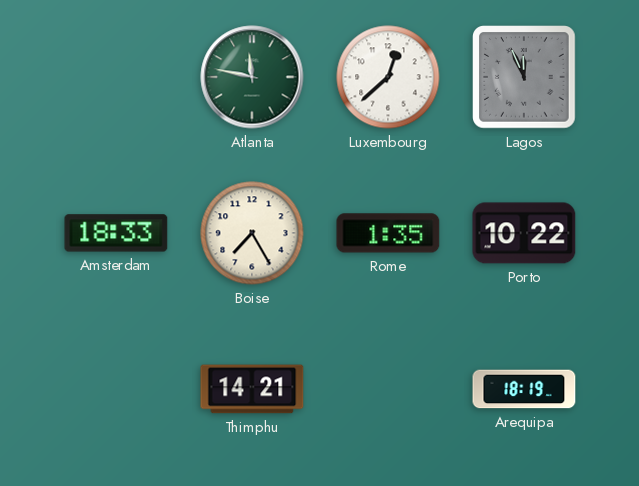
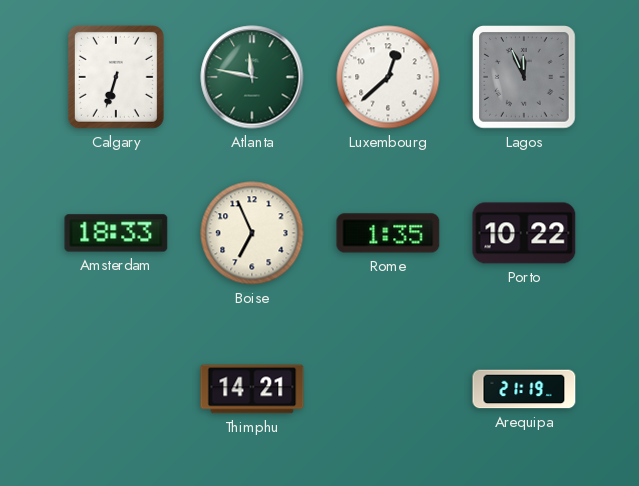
Calgary: none -> 6:33
Boise: 7:25 -> 6:56
Arequipa: 18:19 -> 21:19
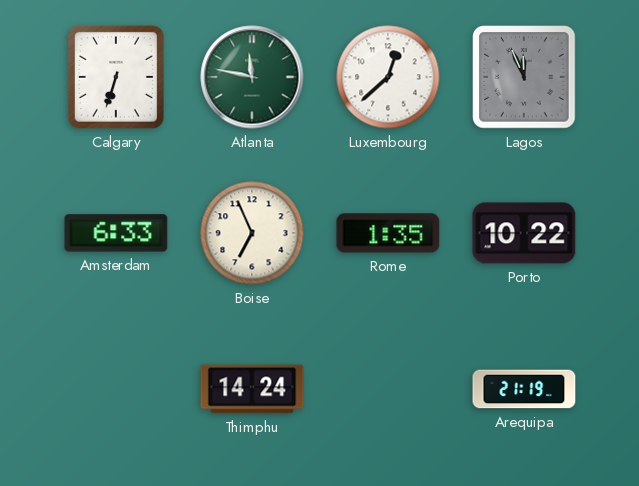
Amsterdam: 18:33 -> 6:33
Thimphu: 14:21 -> 14:24
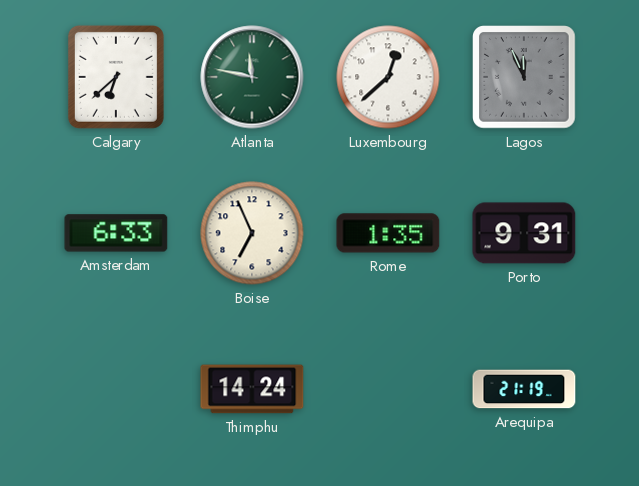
Calgary: 6:33 -> 6:38
Porto: 10:22 -> 9:31
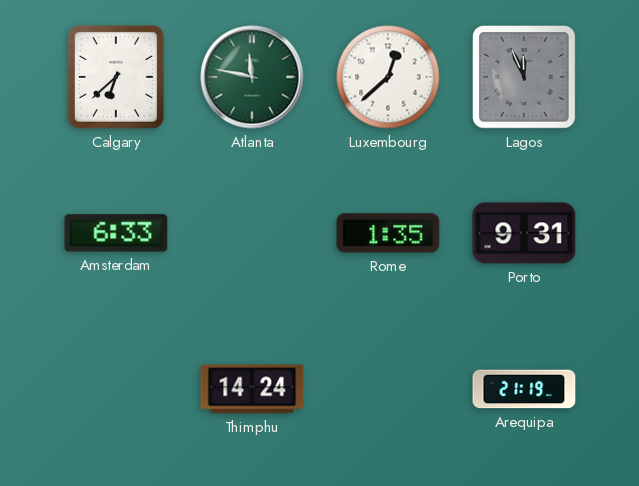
Boise: 6:56 -> none
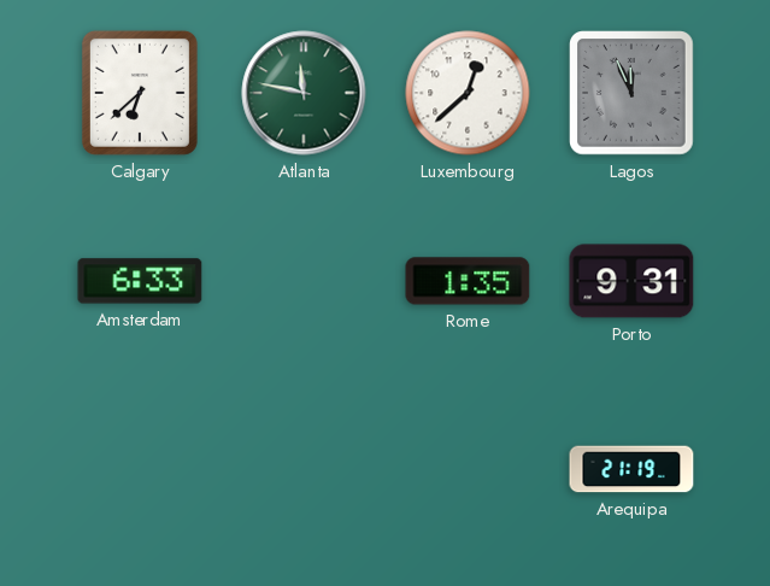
Thimphu: 14:24 -> none
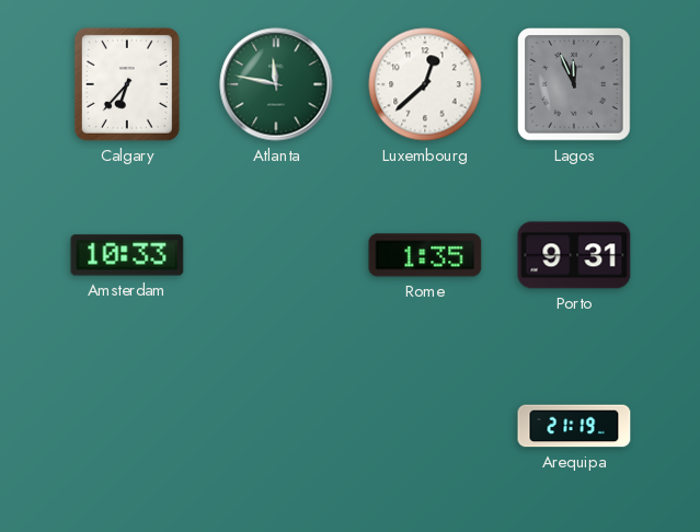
Calgary: 6:38 -> 6:37
Amsterdam: 6:33 -> 10:33
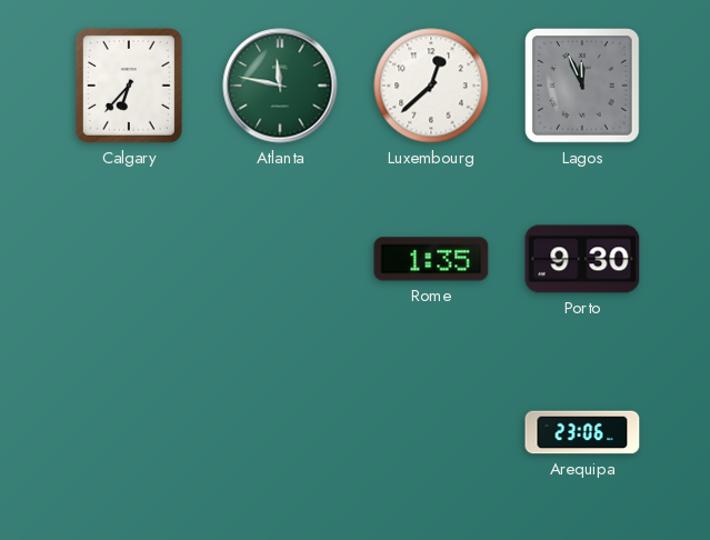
Amsterdam: 10:33 -> none
Porto: 9:31 -> 9:30
Arequipa: 21:19 -> 23:06
